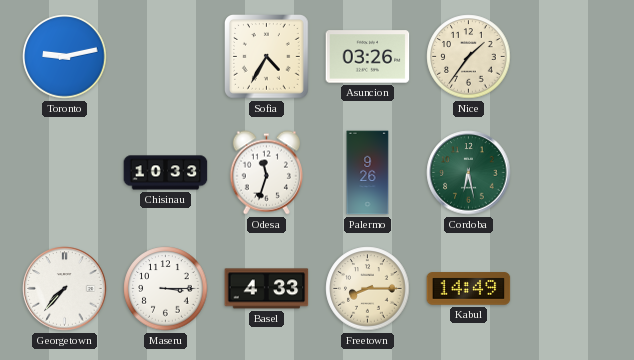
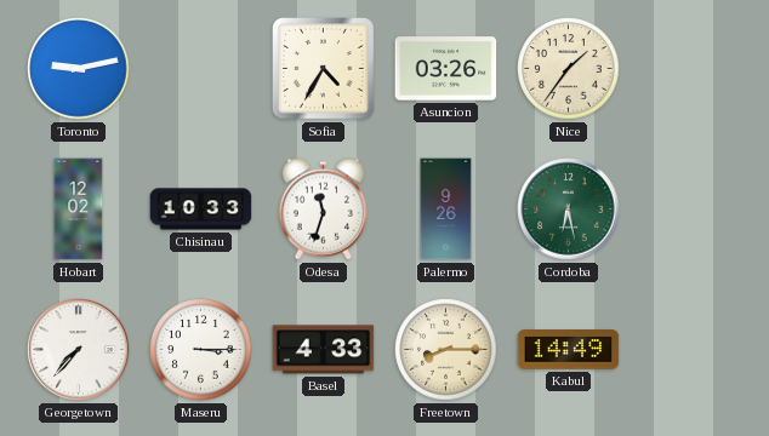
Hobart: none -> 12:02
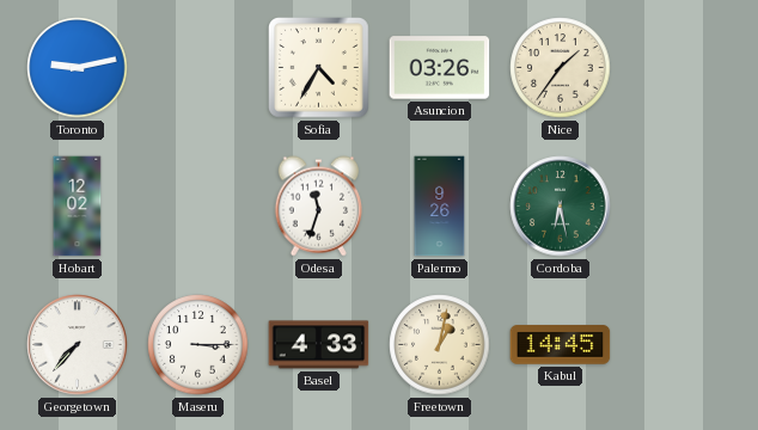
Chisinau: 10:33 -> none
Freetown: 8:15 -> 1:02
Kabul: 14:49 -> 14:45
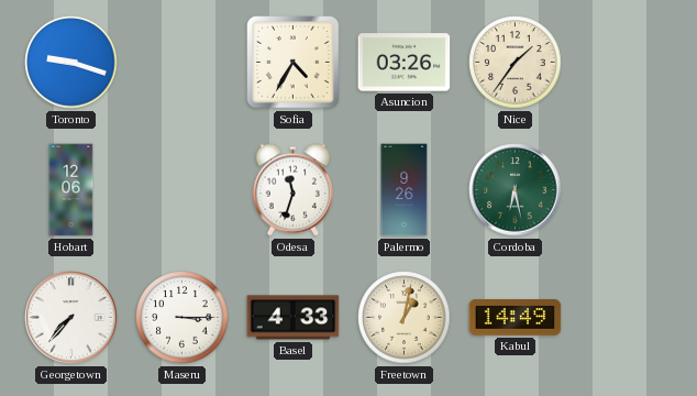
Toronto: 9:13 -> 9:18
Hobart: 12:02 -> 12:06
Kabul: 14:45 -> 14:49
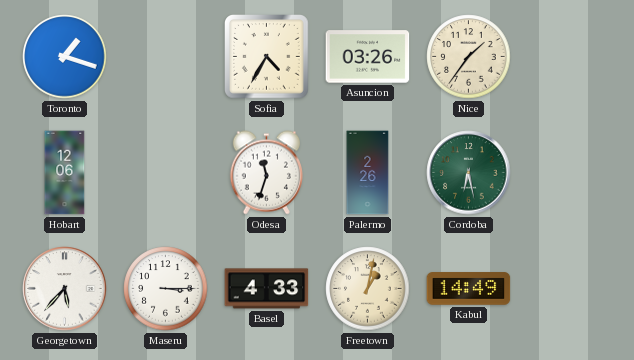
Toronto: 9:18 -> 1:18
Palermo: 9:26 -> 2:26
Georgetown: 7:37 -> 5:37
